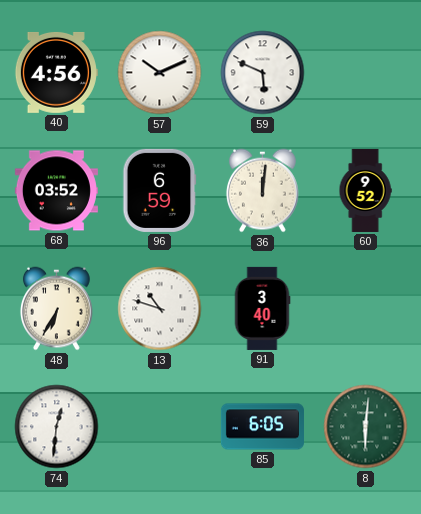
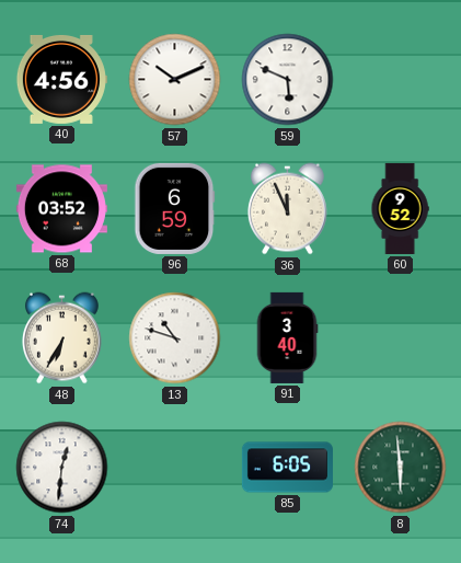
36: 12:01 -> 11:56
8: 6:01 -> 5:59
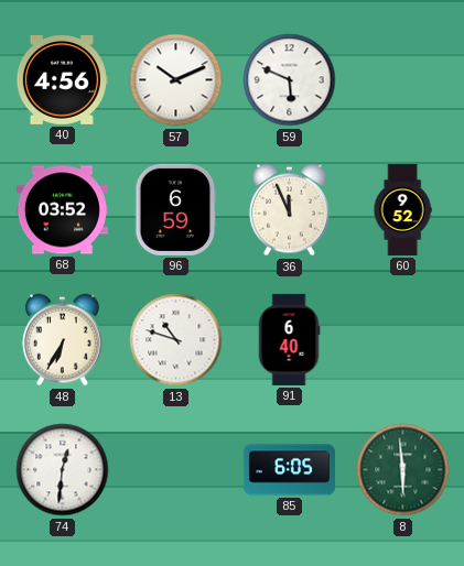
91: 3:40 -> 6:40
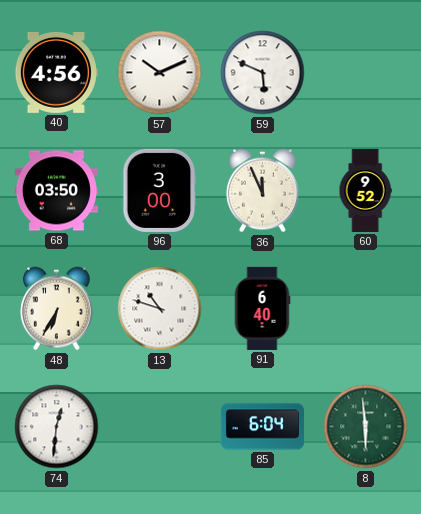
68: 03:52 -> 03:50
96: 6:59 -> 3:00
85: 6:05 -> 6:04
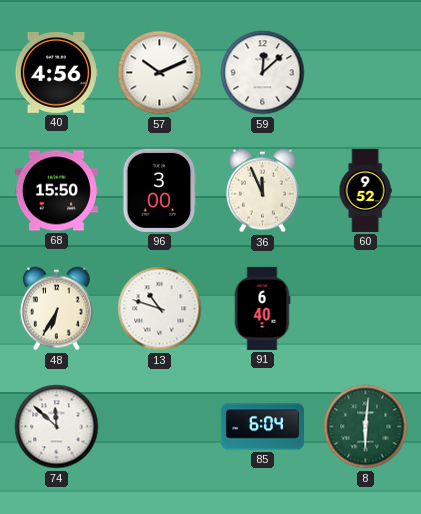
59: 5:49 -> 12:08
68: 03:50 -> 15:50
74: 12:31 -> 11:52
8: 5:59 -> 6:01
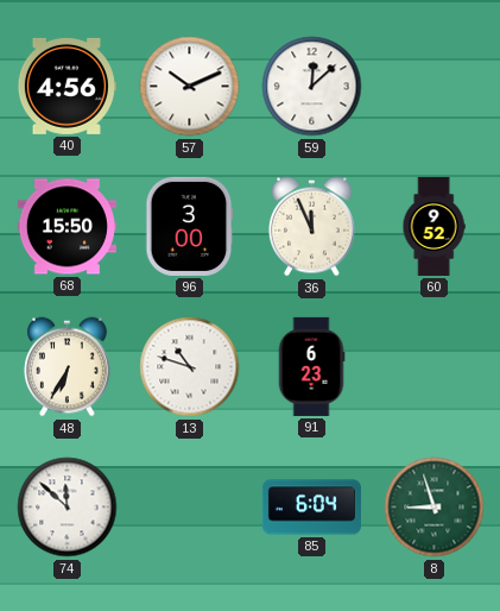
91: 6:40 -> 6:23
8: 6:01 -> 8:57
